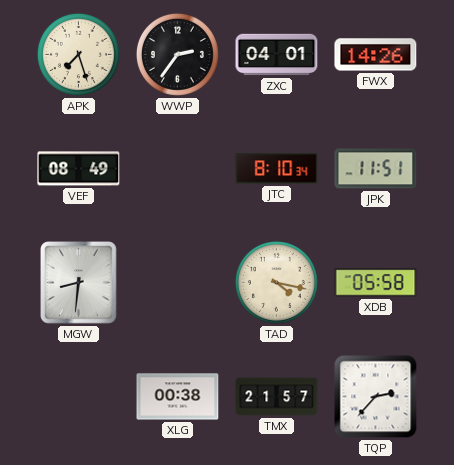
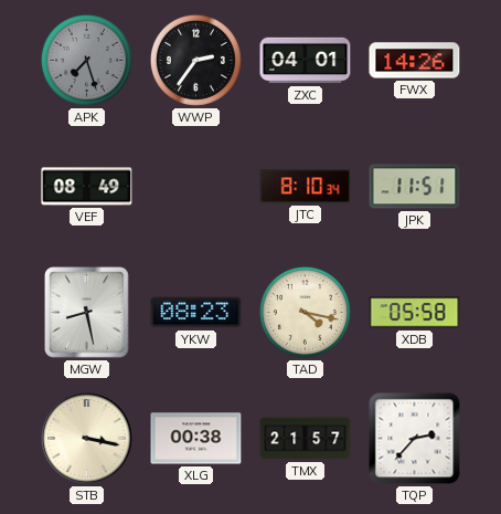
APK dial: cream -> grey
MGW: 8:31 -> 8:28
YKW: none -> 08:23
STB: none -> 3:17
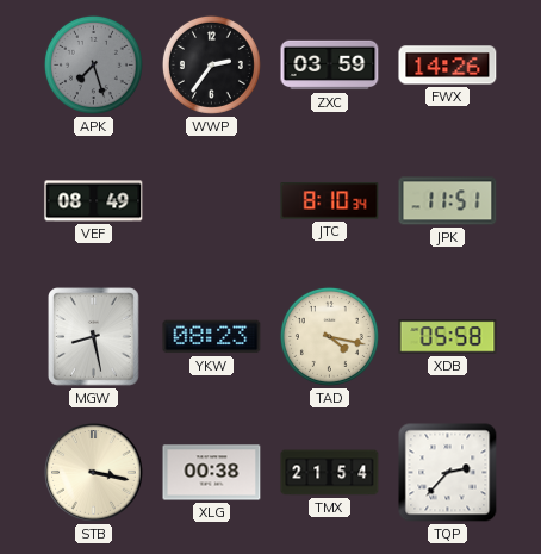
ZXC: 04:01 -> 03:59
TMX: 21:57 -> 21:54
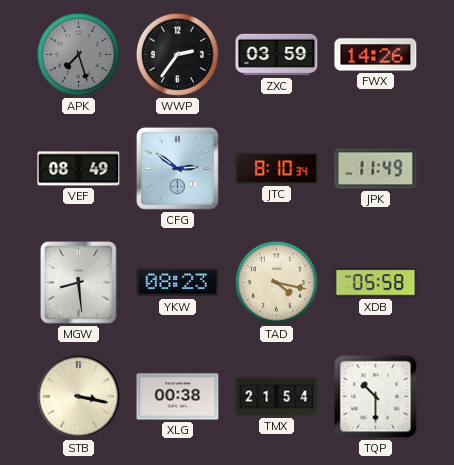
CFG: none -> 2:51
JPK: 11:51 -> 11:49
MGW: 8:28 -> 8:29
TQP: 2:37 -> 10:30
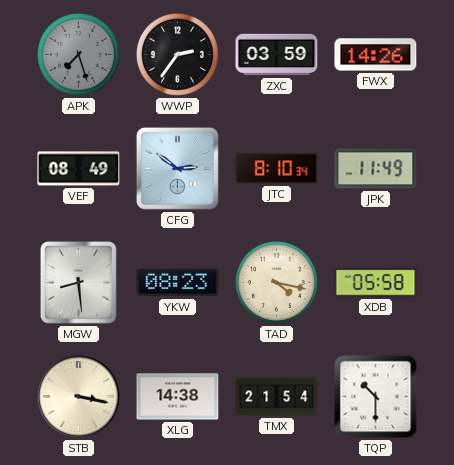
XLG: 00:38 -> 14:38
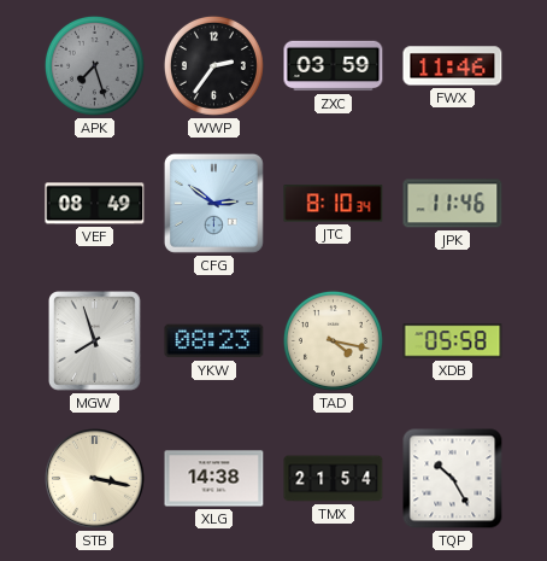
FWX: 14:26 -> 11:46
JPK: 11:49 -> 11:46
MGW: 8:29 -> 7:57
TQP: 10:30 -> 10:25
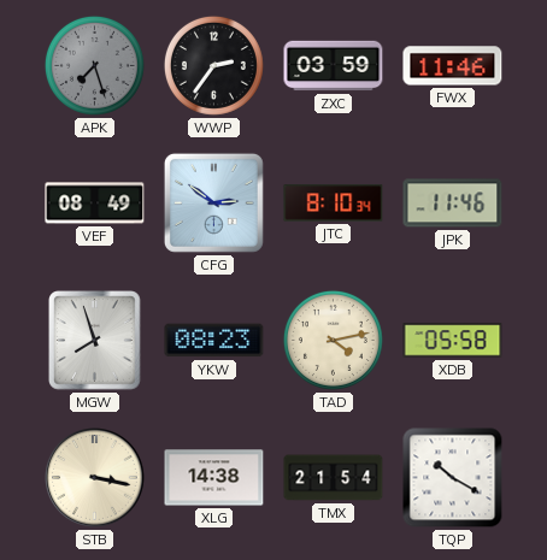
TAD: 4:17 -> 4:13
TQP: 10:25 -> 10:20
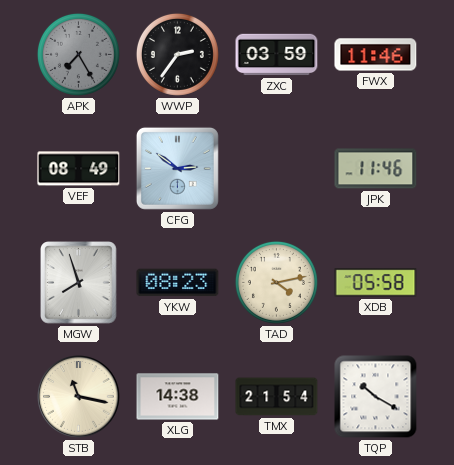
APK: 7:27 -> 7:25
JTC: 8:10 -> none
STB: 3:17 -> 11:17
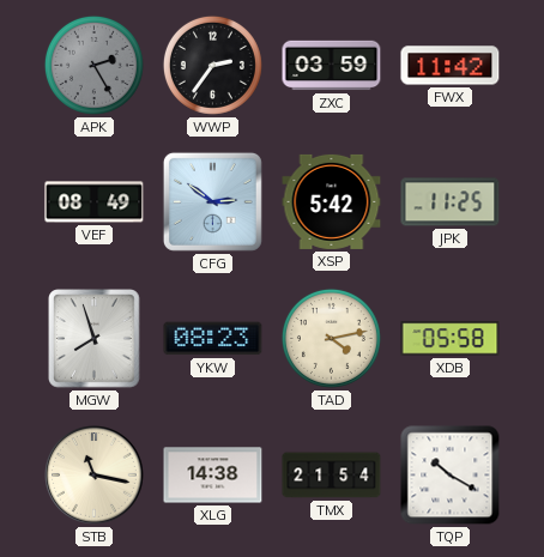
APK: 7:25 -> 2:25
FWX: 11:46 -> 11:42
XSP: none -> 5:42
JPK: 11:46 -> 11:25
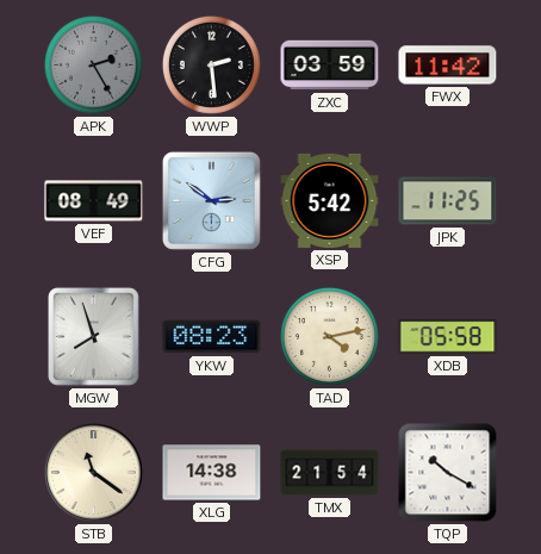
WWP: 2:36 -> 2:29
STB: 11:17 -> 11:21
